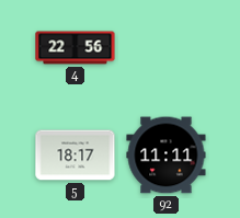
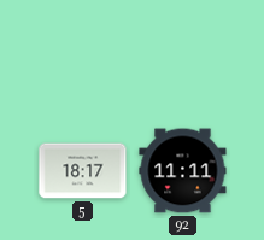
4: 22:56 -> none
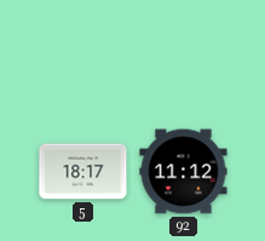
92: 11:11 -> 11:12
